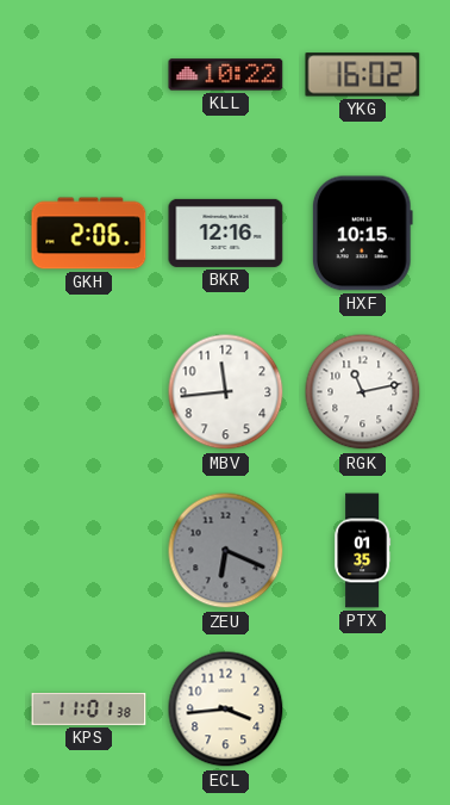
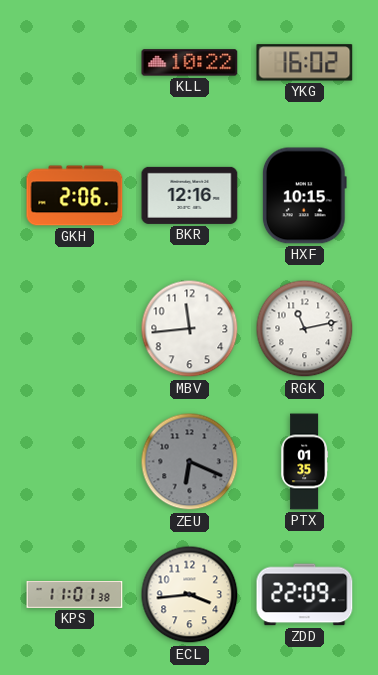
ZDD: none -> 22:09
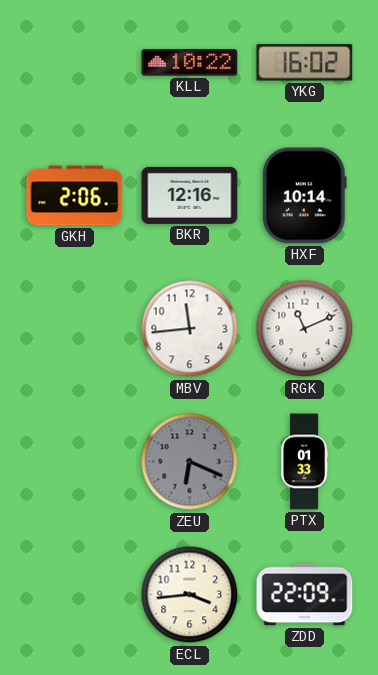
HXF: 10:15 -> 10:14
RGK: 11:13 -> 11:11
PTX: 01:35 -> 01:33
KPS: 11:01 -> none
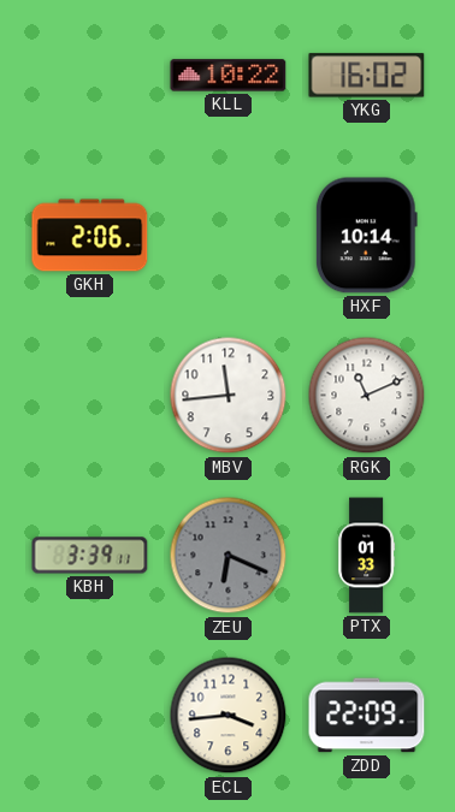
BKR: 12:16 -> none
KBH: none -> 3:39
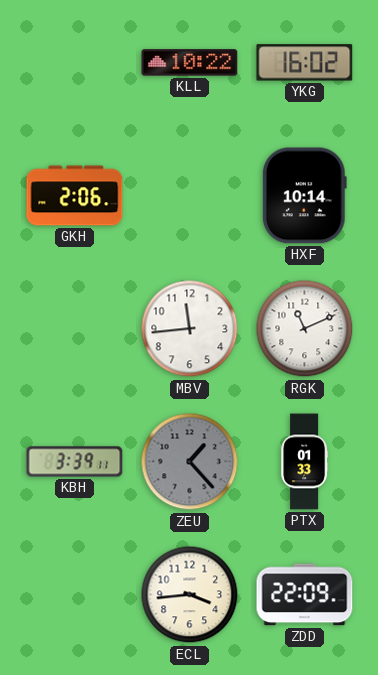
ZEU: 6:19 -> 1:23
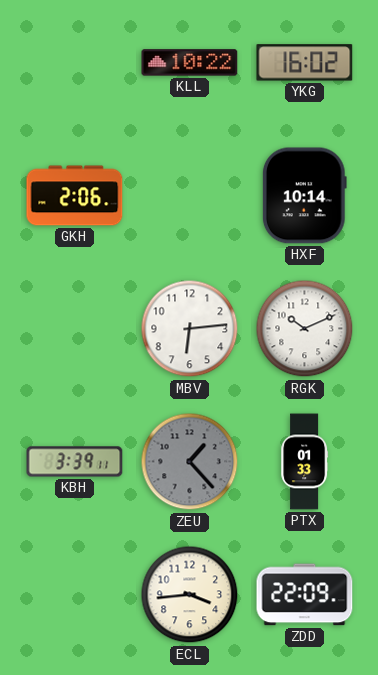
MBV: 11:44 -> 6:14
RGK: 11:11 -> 10:11
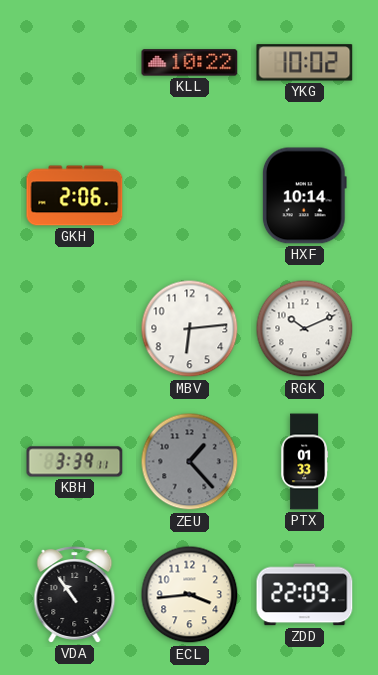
YKG: 16:02 -> 10:02
VDA: none -> 10:54
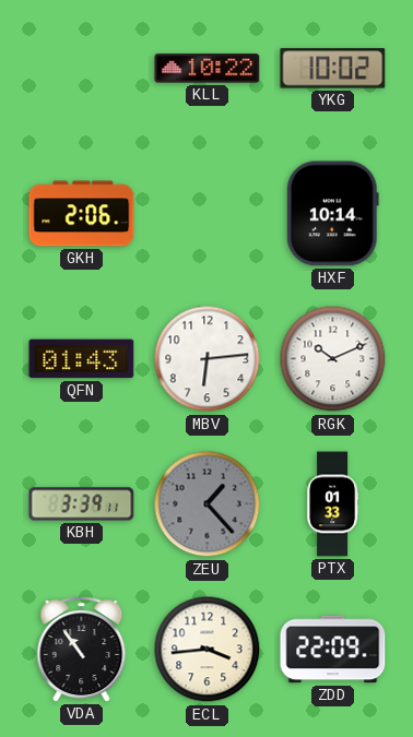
QFN: none -> 01:43
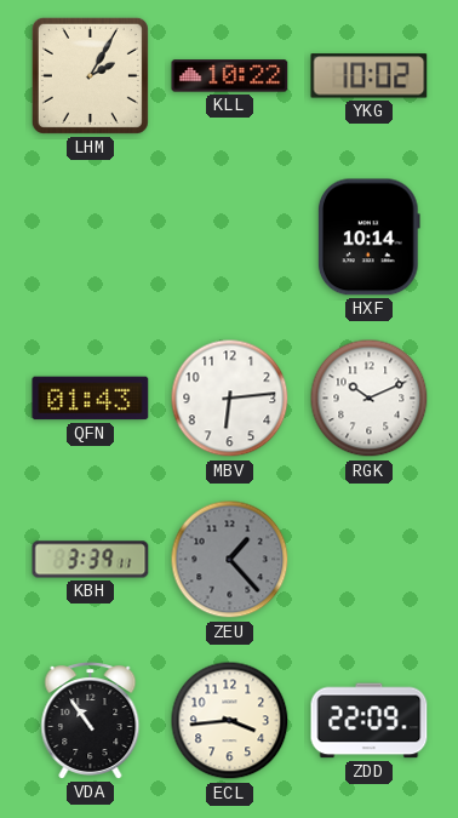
LHM: none -> 2:05
GKH: 2:06 -> none
PTX: 01:33 -> none
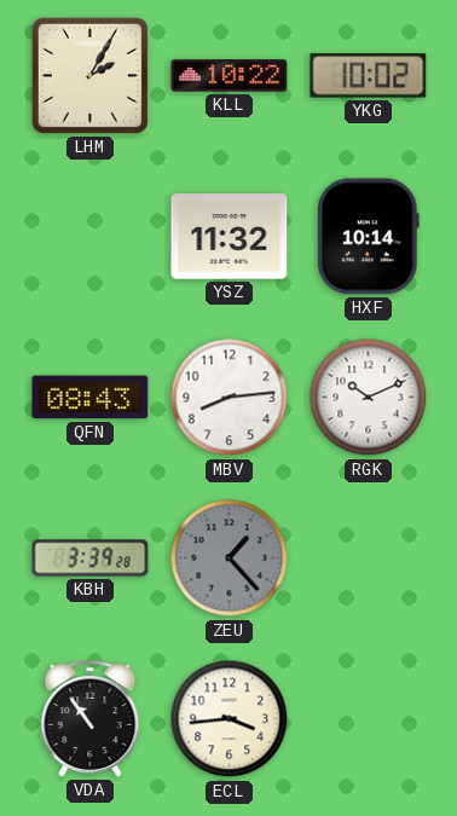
YSZ: none -> 11:32
QFN: 01:43 -> 08:43
MBV: 6:14 -> 8:14
KBH: 3:39:11 -> 3:39:28
ZDD: 22:09 -> none
